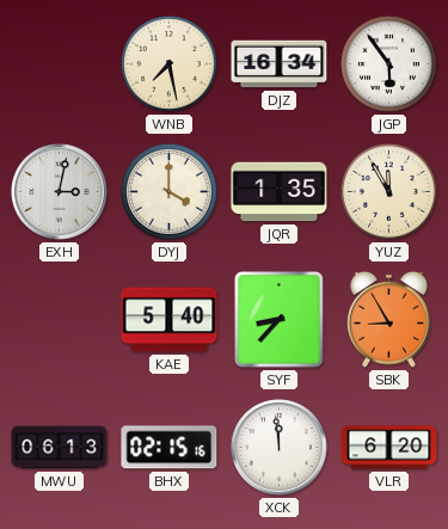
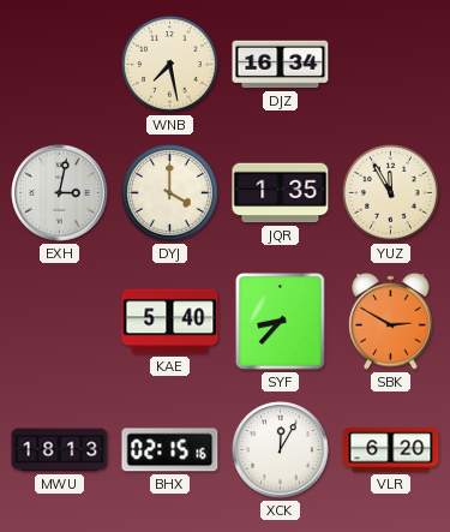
JGP: 5:54 -> none
SBK: 8:55 -> 2:50
MWU: 06:13 -> 18:13
XCK: 11:59 -> 12:05
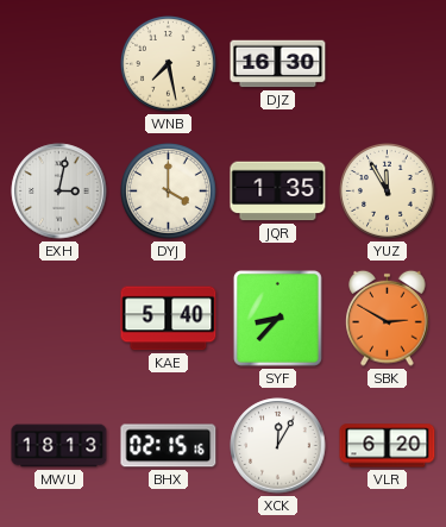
DJZ: 16:34 -> 16:30
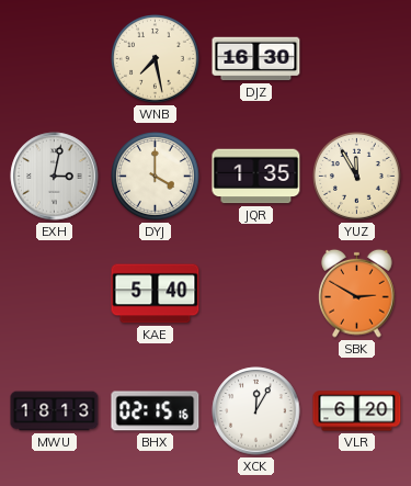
SYF: 8:37 -> none
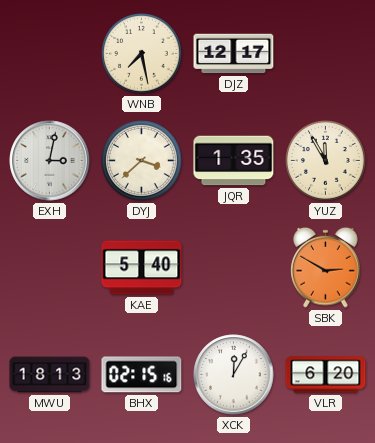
DJZ: 16:30 -> 12:17
DYJ: 4:00 -> 3:38
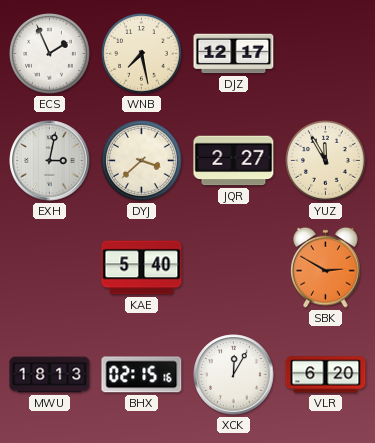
ECS: none -> 1:56
JQR: 1:35 -> 2:27
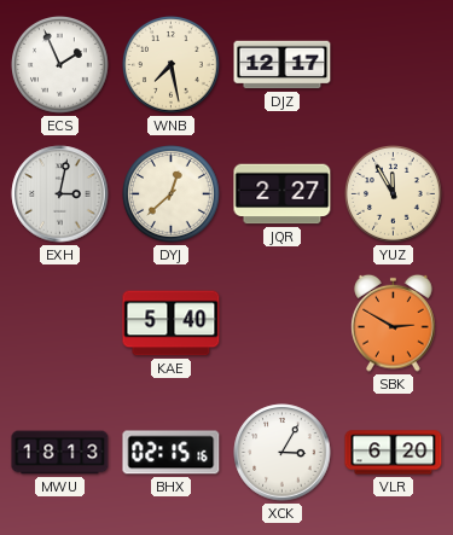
DYJ: 3:38 -> 12:38
XCK: 12:05 -> 3:05
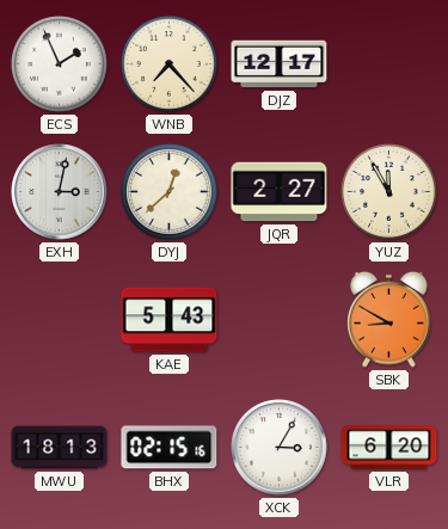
WNB: 7:28 -> 7:23
KAE: 5:40 -> 5:43
SBK: 2:50 -> 8:50
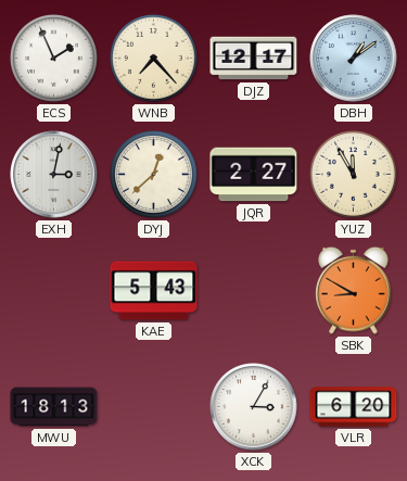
DBH: none -> 1:09
BHX: 02:15 -> none
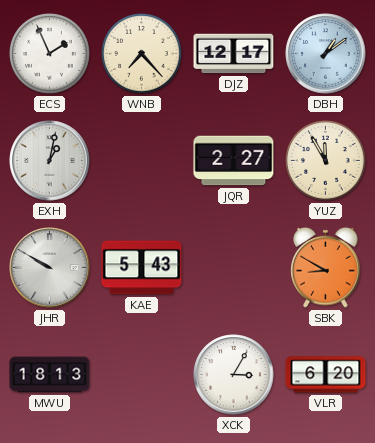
EXH: 3:02 -> 1:02
DYJ: 12:38 -> none
JHR: none -> 9:50
